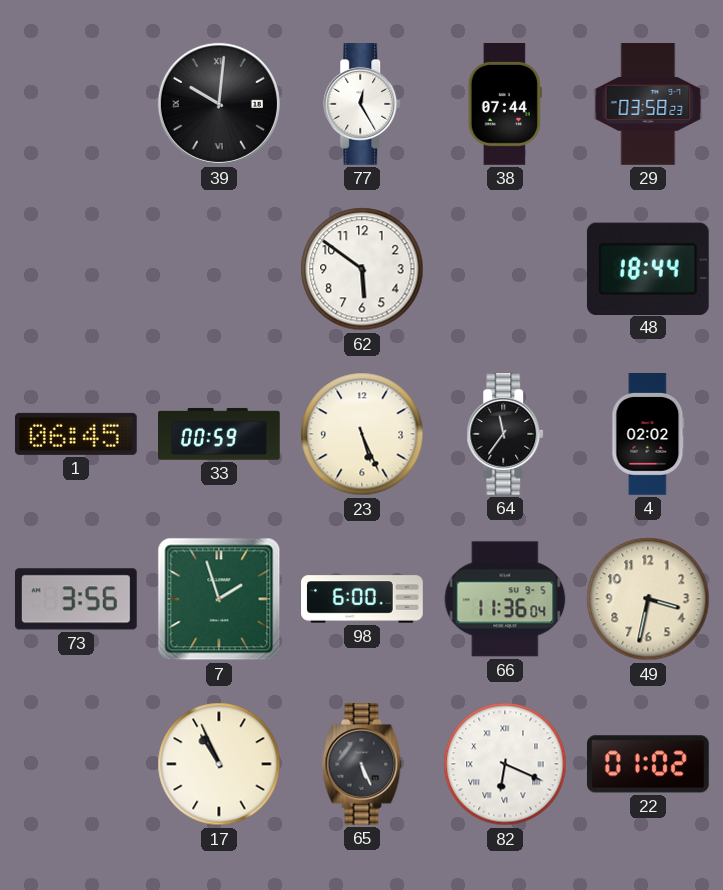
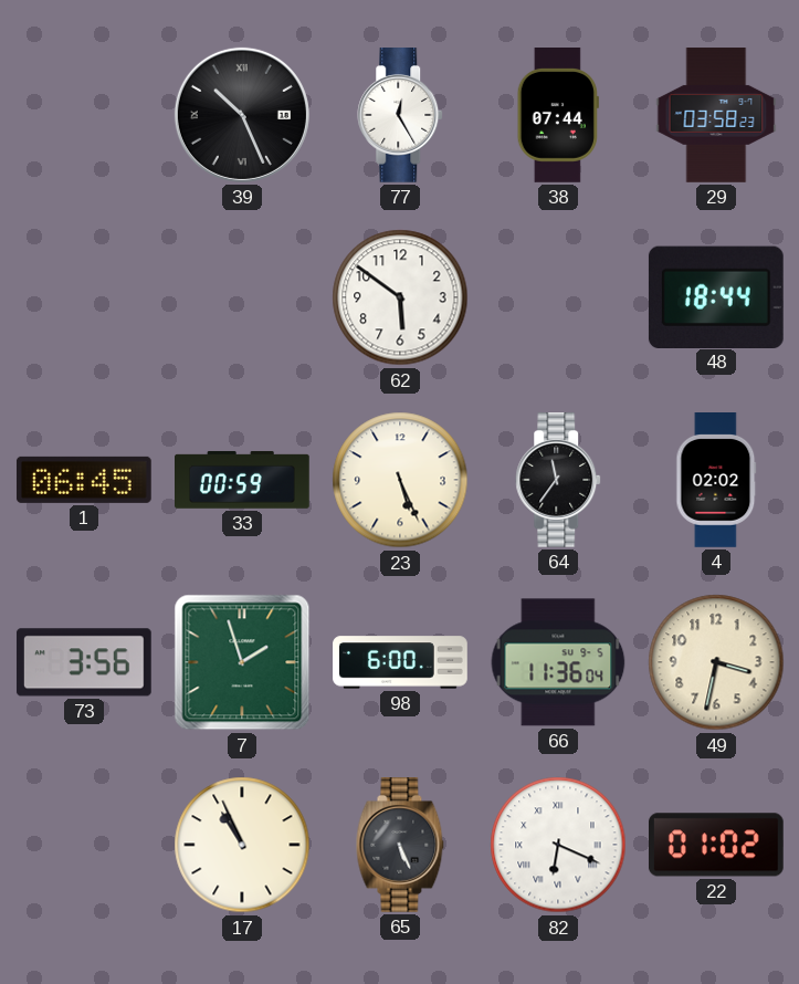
39: 10:01 -> 10:26
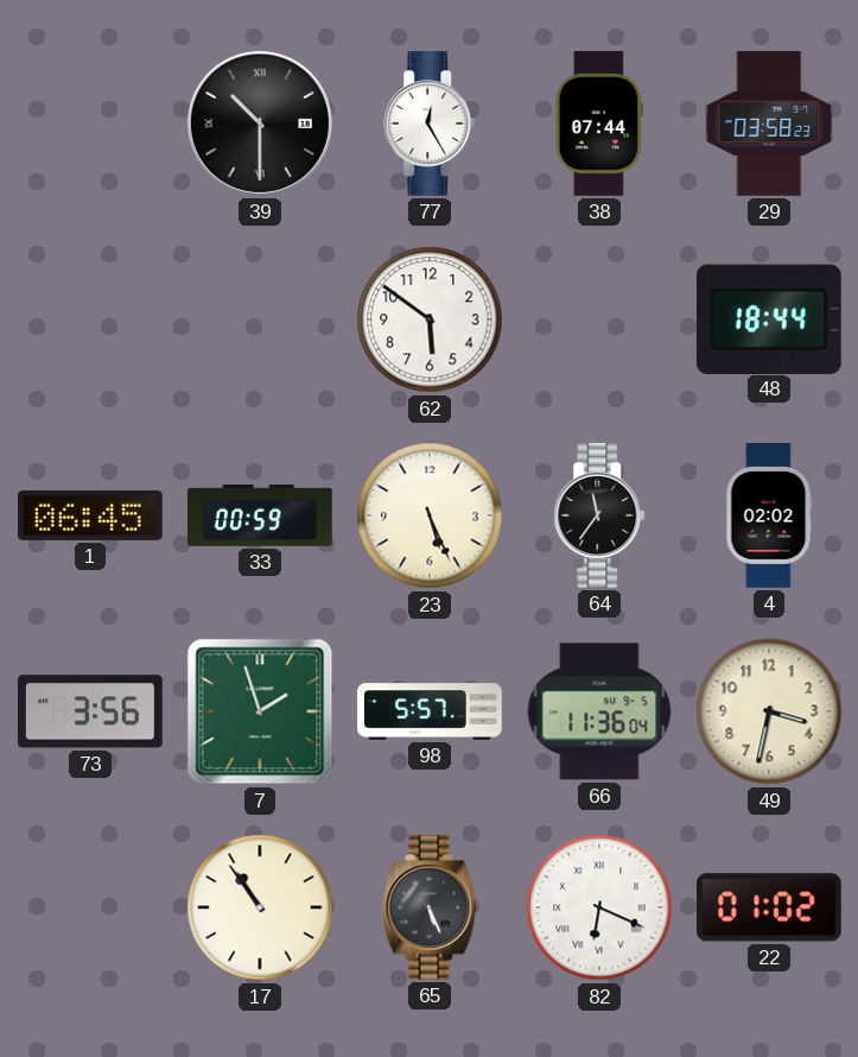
39: 10:26 -> 10:30
98: 6:00 -> 5:57
17: 10:56 -> 10:54
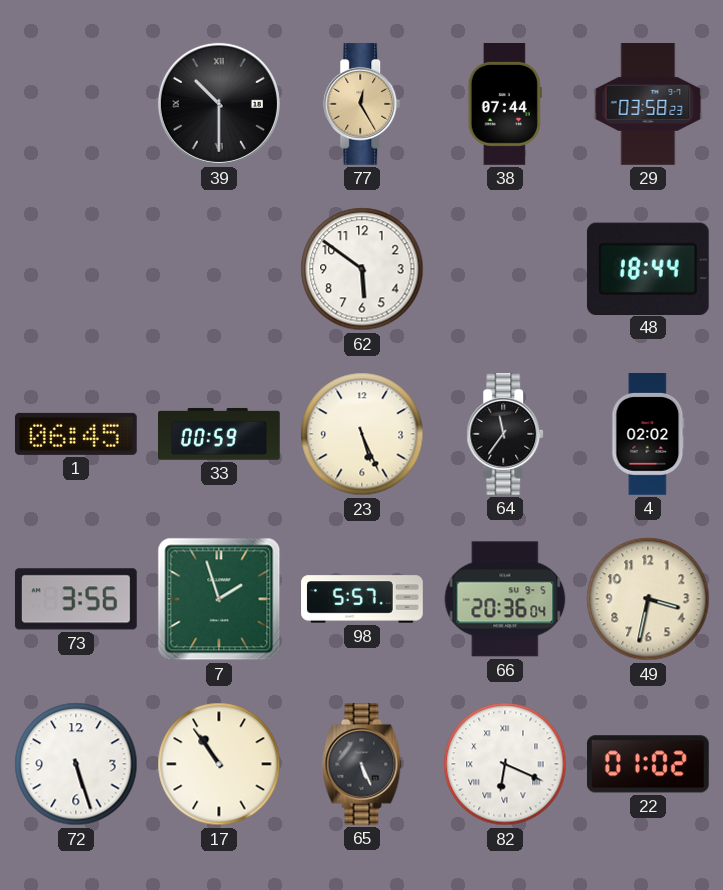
77 dial: white -> champagne
66: 11:36 -> 20:36
72: none -> 5:27
